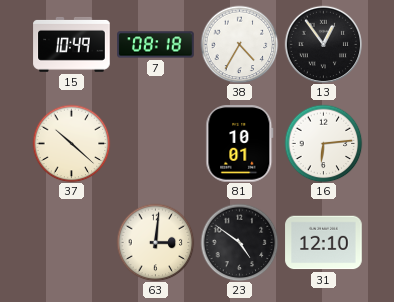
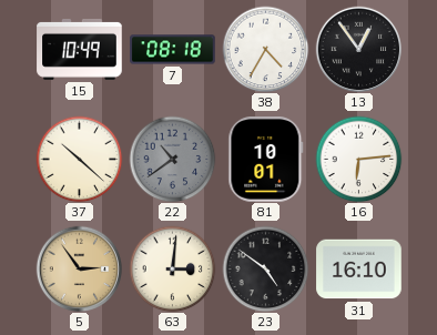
22: none -> 10:39
5: none -> 2:54
31: 12:10 -> 16:10
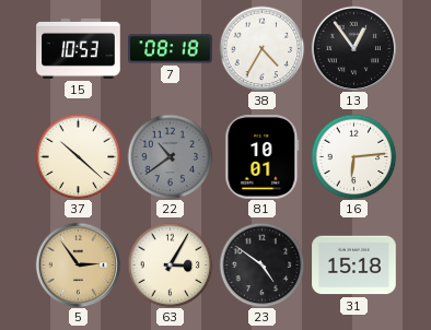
15: 10:49 -> 10:53
63: 3:01 -> 3:05
31: 16:10 -> 15:18
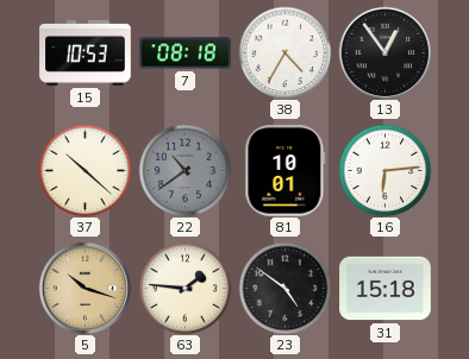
5: 2:54 -> 10:18
63: 3:05 -> 1:46
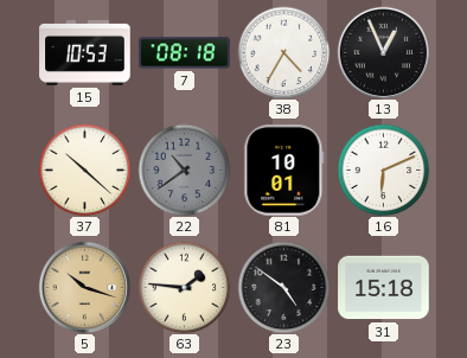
13: 12:54 -> 12:56
16: 6:14 -> 6:11
